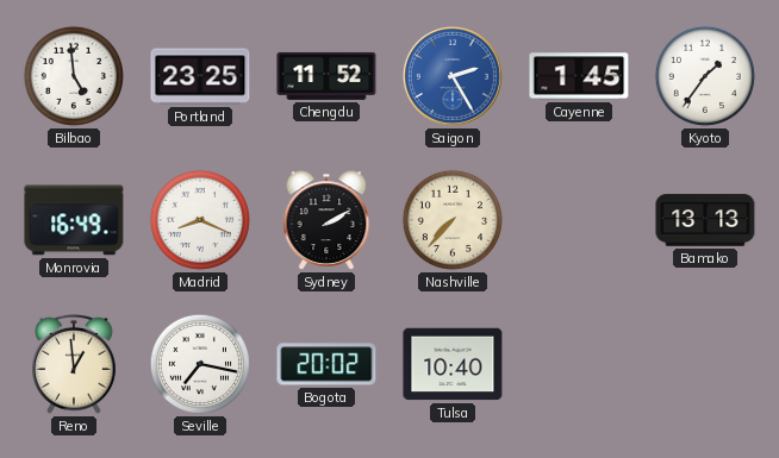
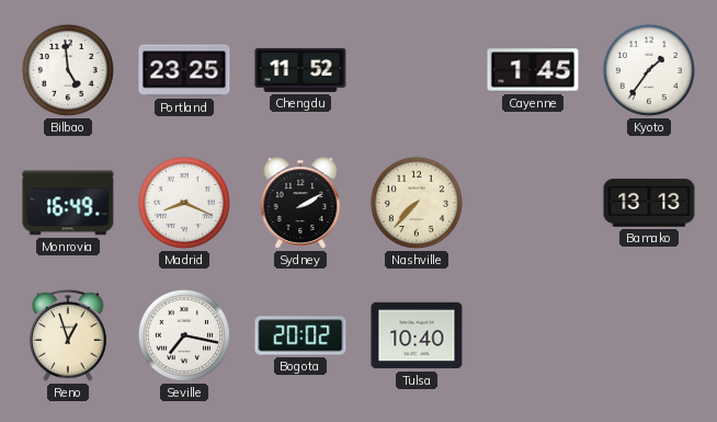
Saigon: 2:25 -> none
Reno: 12:59 -> 12:57
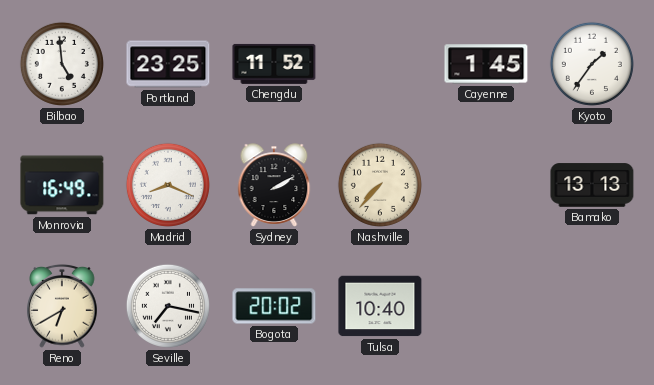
Reno: 12:57 -> 6:40
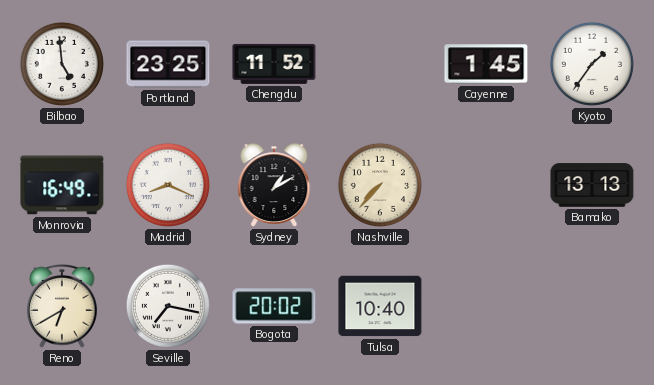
Sydney: 2:10 -> 1:10
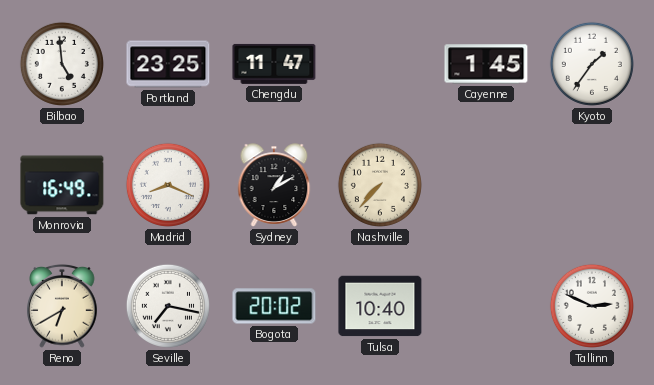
Chengdu: 11:52 -> 11:47
Bamako: 13:13 -> none
Tallinn: none -> 2:49
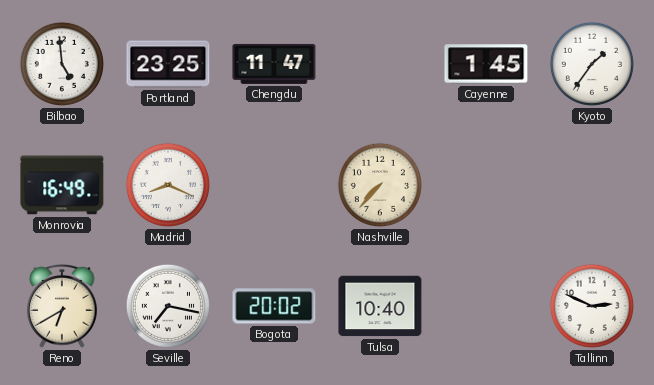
Sydney: 1:10 -> none
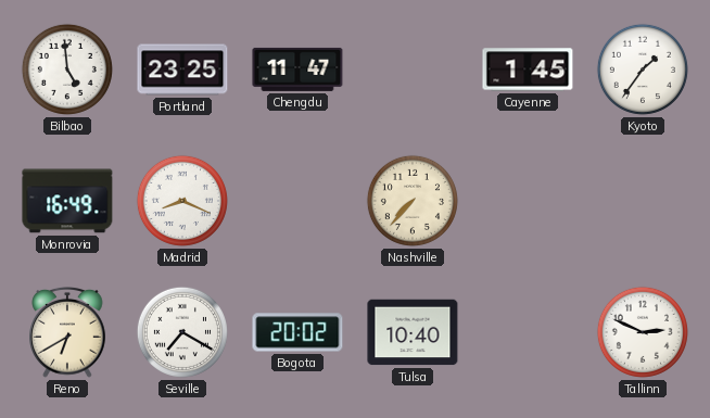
Seville: 7:17 -> 7:20
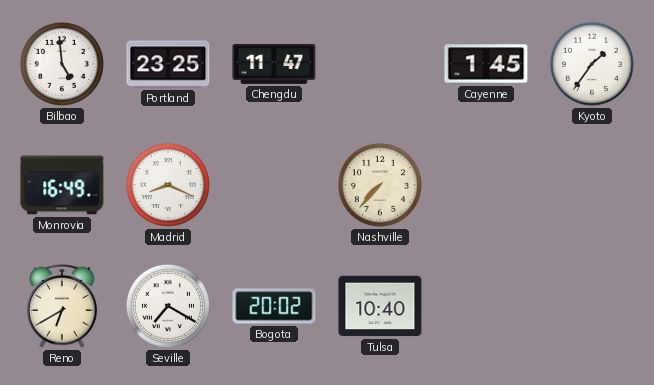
Tallinn: 2:49 -> none
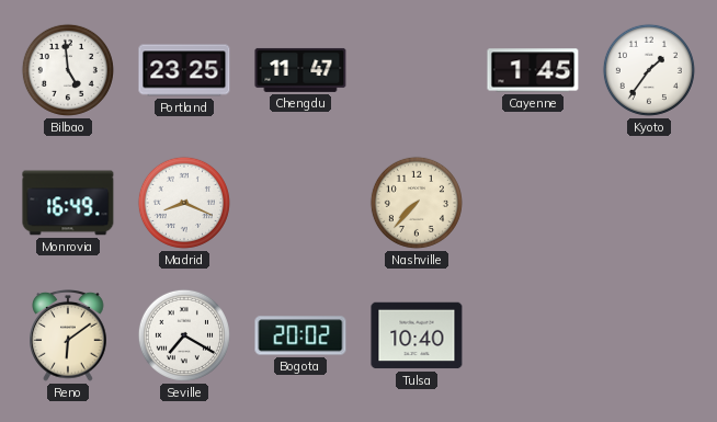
Reno: 6:40 -> 6:09
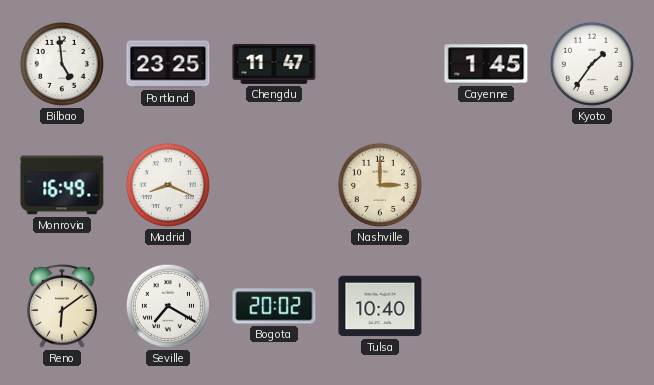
Nashville: 7:37 -> 3:00
